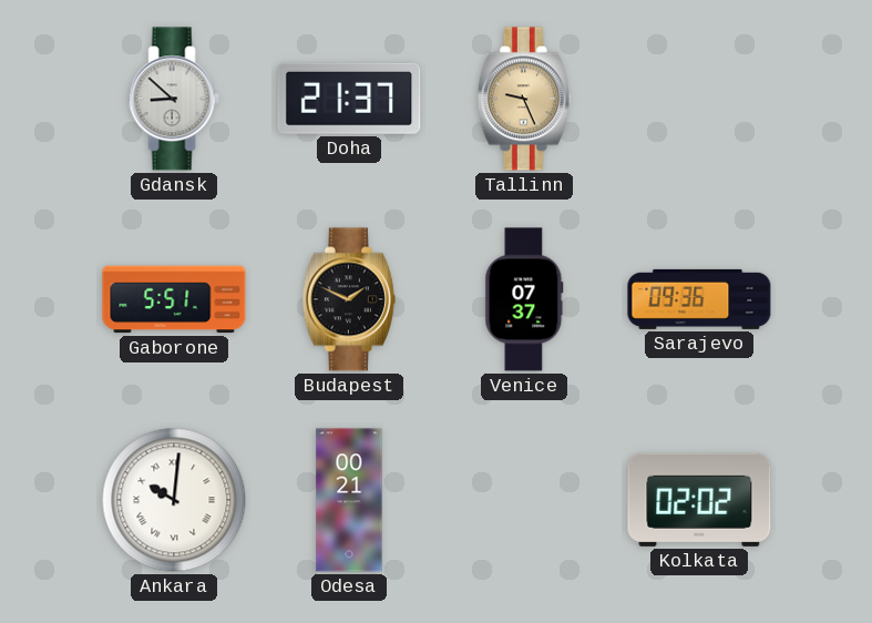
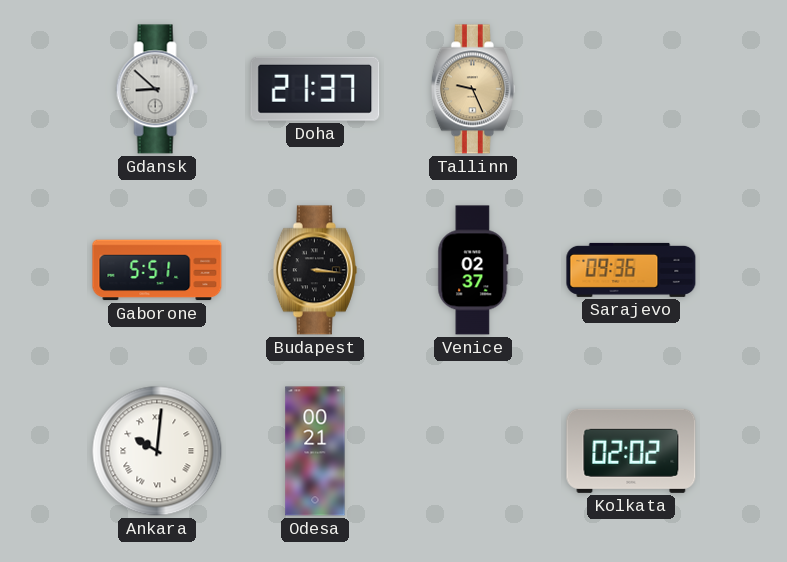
Budapest: 1:49 -> 3:16
Venice: 07:37 -> 02:37
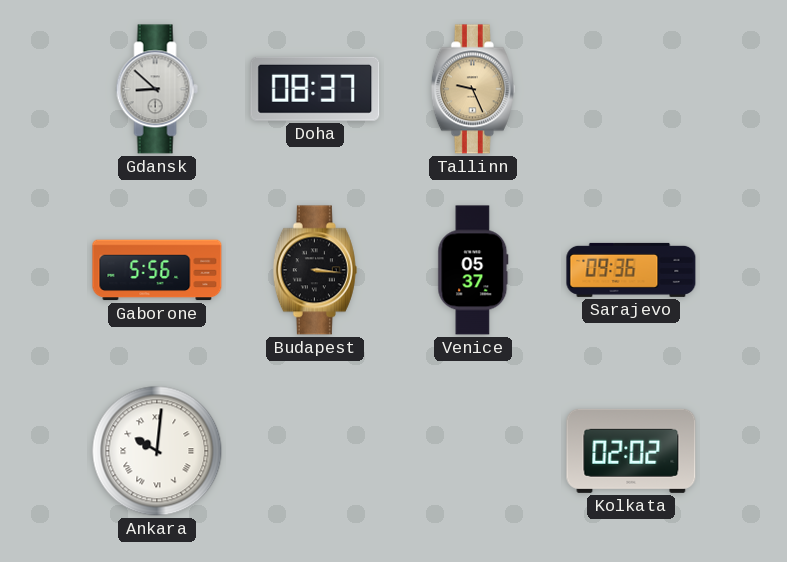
Doha: 21:37 -> 08:37
Gaborone: 5:51 -> 5:56
Venice: 02:37 -> 05:37
Odesa: 00:21 -> none
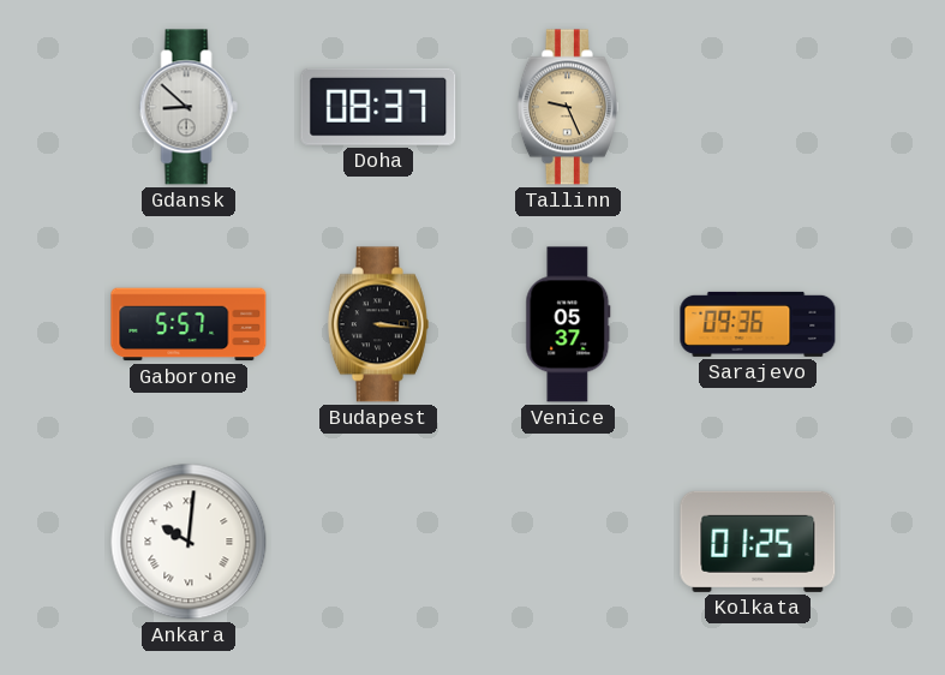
Gaborone: 5:56 -> 5:57
Kolkata: 02:02 -> 01:25
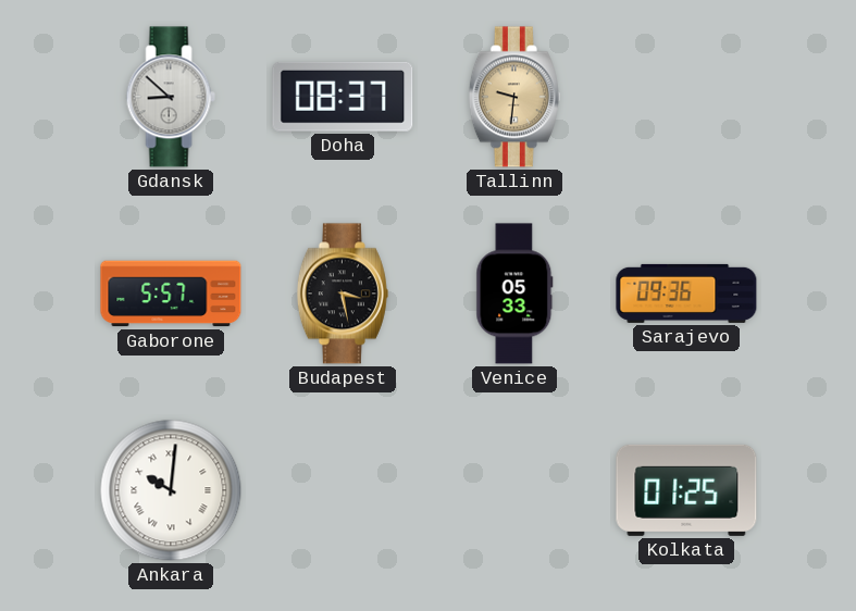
Tallinn: 9:26 -> 9:31
Budapest: 3:16 -> 3:28
Venice: 05:37 -> 05:33
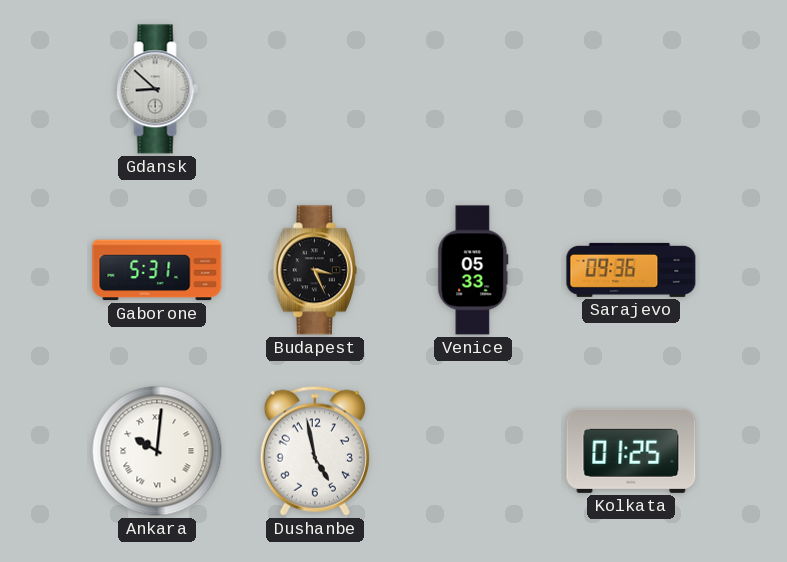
Doha: 08:37 -> none
Tallinn: 9:31 -> none
Gaborone: 5:57 -> 5:31
Budapest: 3:28 -> 3:26
Dushanbe: none -> 4:58
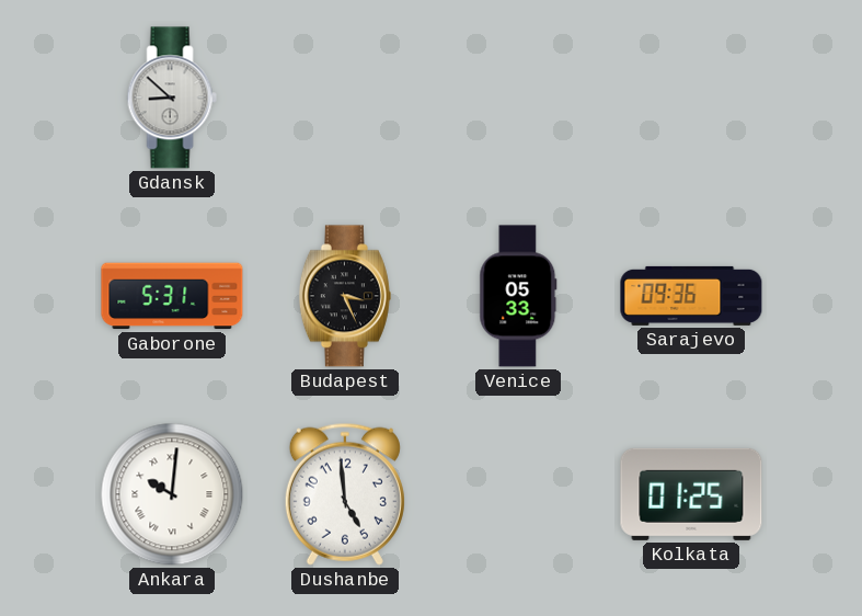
Dushanbe: 4:58 -> 4:59
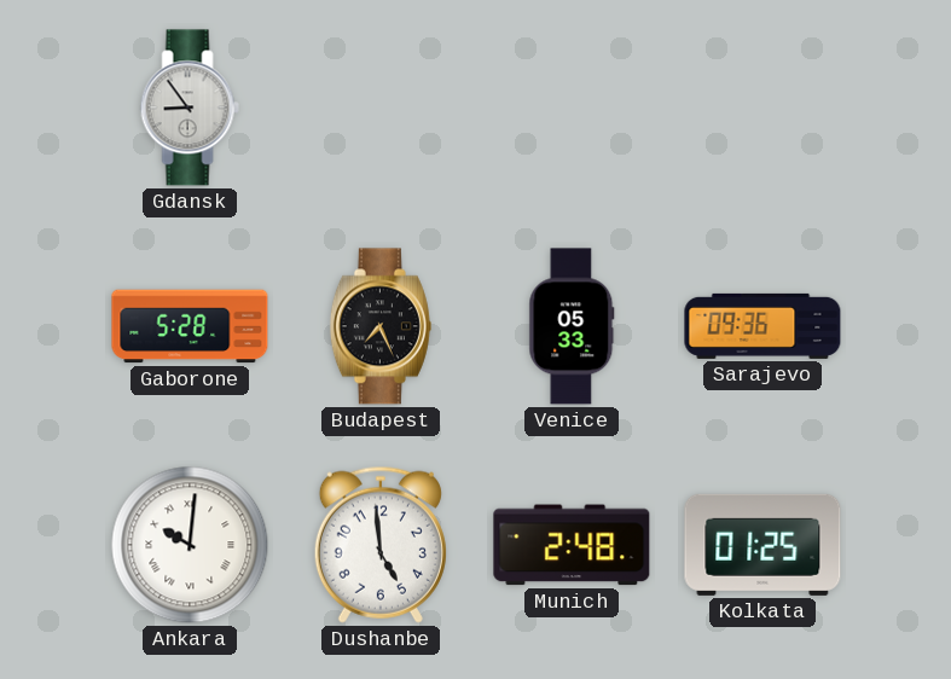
Gdansk: 8:52 -> 8:54
Gaborone: 5:31 -> 5:28
Budapest: 3:26 -> 7:26
Munich: none -> 2:48
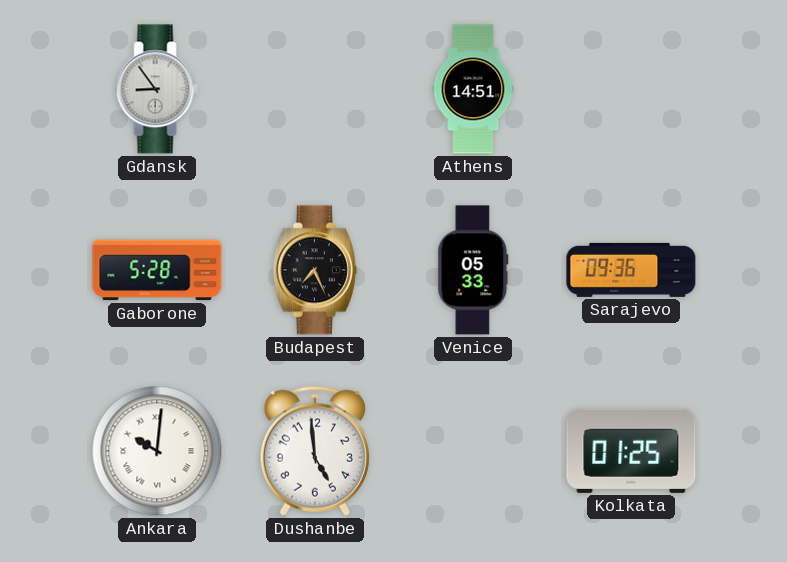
Athens: none -> 14:51
Munich: 2:48 -> none
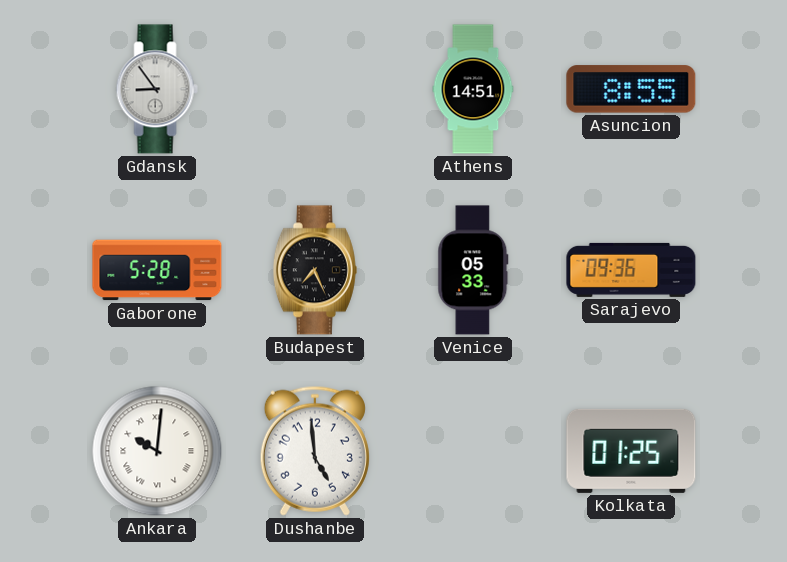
Asuncion: none -> 8:55
